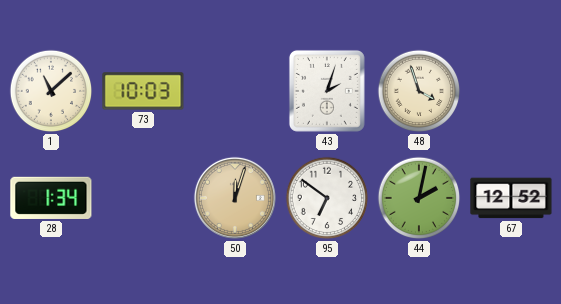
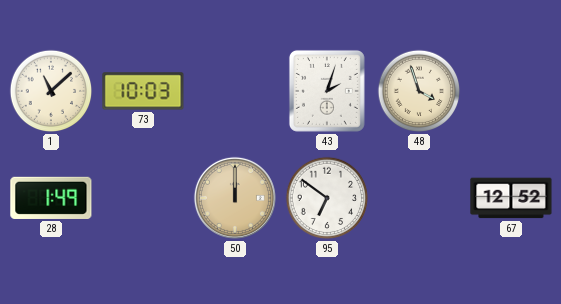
28: 1:34 -> 1:49
50: 12:03 -> 12:00
44: 2:02 -> none
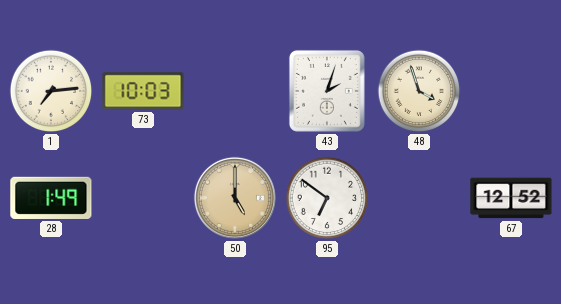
1: 11:08 -> 7:14
50: 12:00 -> 5:00
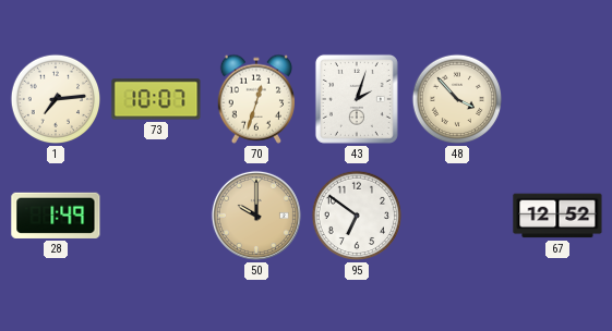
73: 10:03 -> 10:07
70: none -> 12:33
48: 3:57 -> 3:53
50: 5:00 -> 10:00
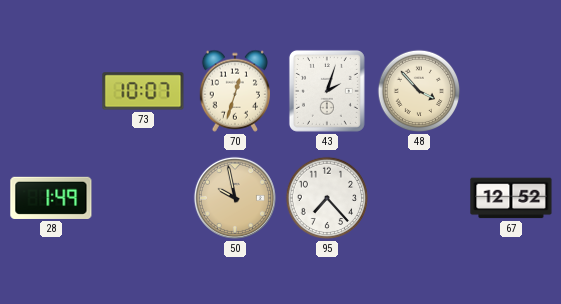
1: 7:14 -> none
50: 10:00 -> 9:58
95: 6:51 -> 7:23
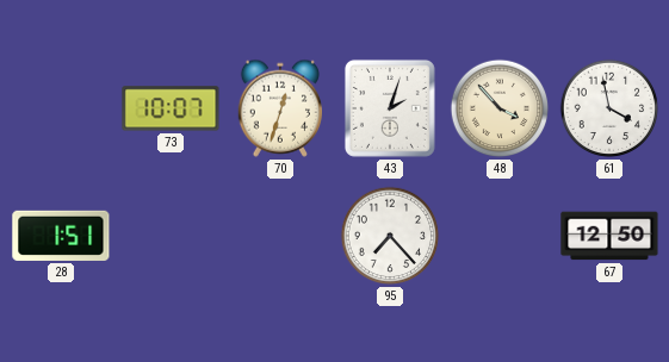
61: none -> 3:58
28: 1:49 -> 1:51
50: 9:58 -> none
67: 12:52 -> 12:50
